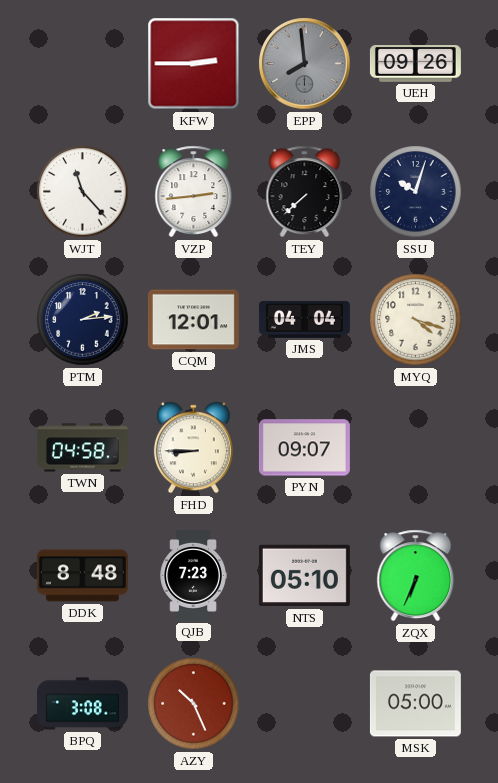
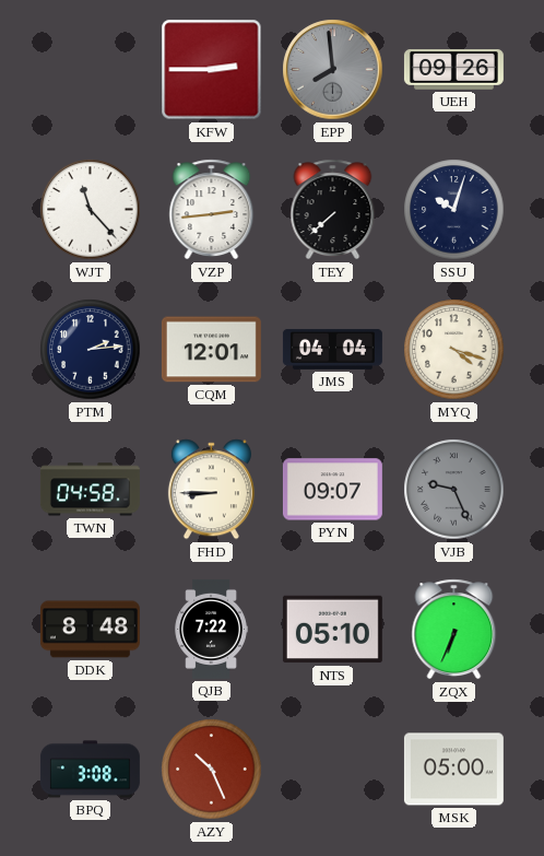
VJB: none -> 9:26
QJB: 7:23 -> 7:22
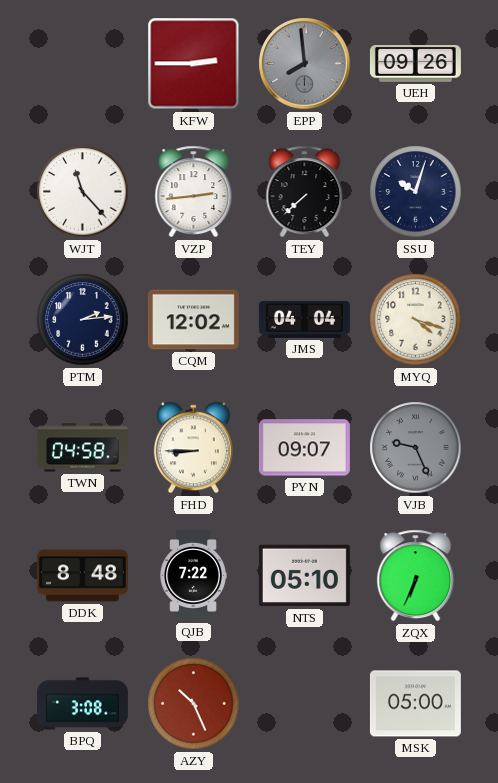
CQM: 12:01 -> 12:02
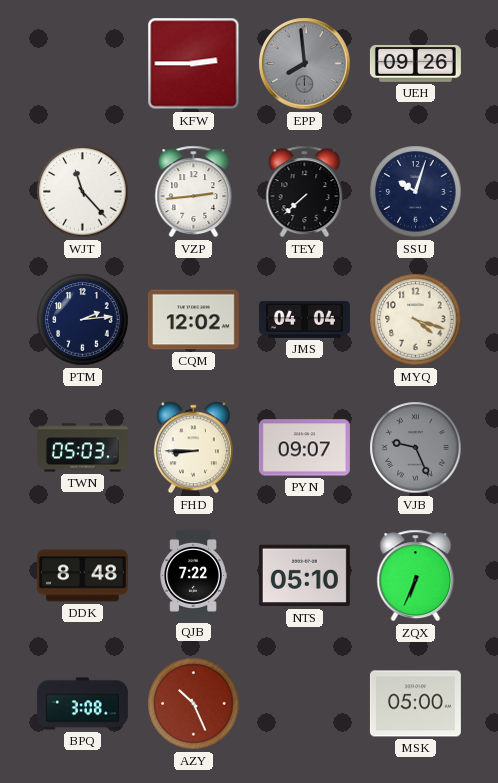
TWN: 04:58 -> 05:03
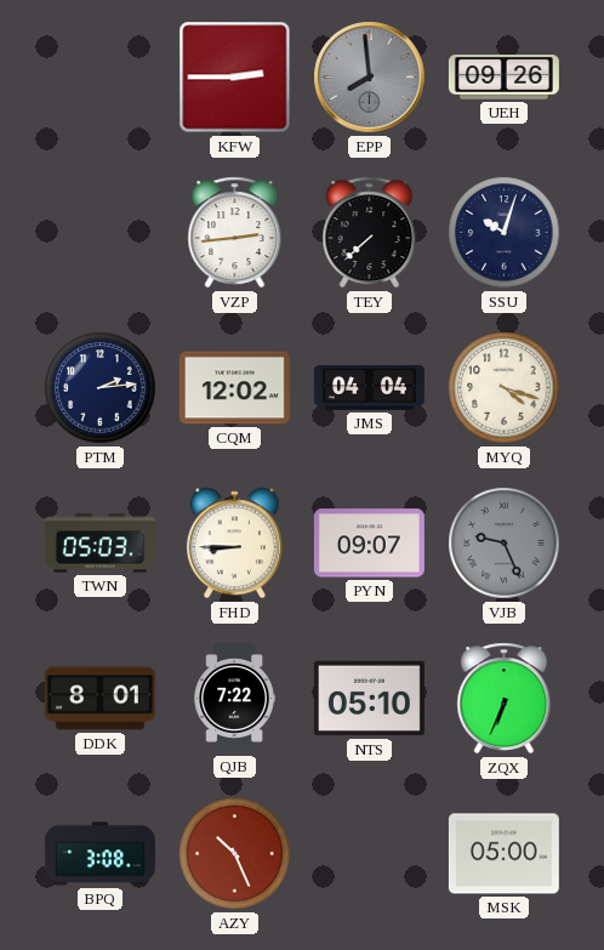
WJT: 11:23 -> none
DDK: 8:48 -> 8:01
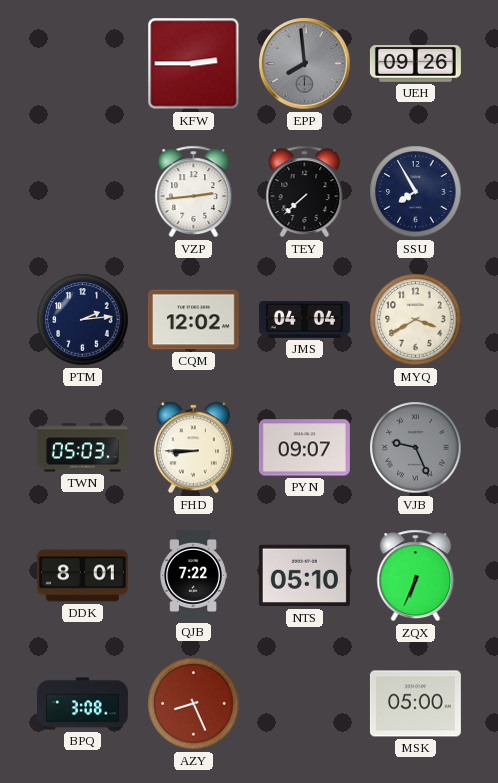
SSU: 10:03 -> 7:55
MYQ: 4:18 -> 3:40
AZY: 10:26 -> 8:26
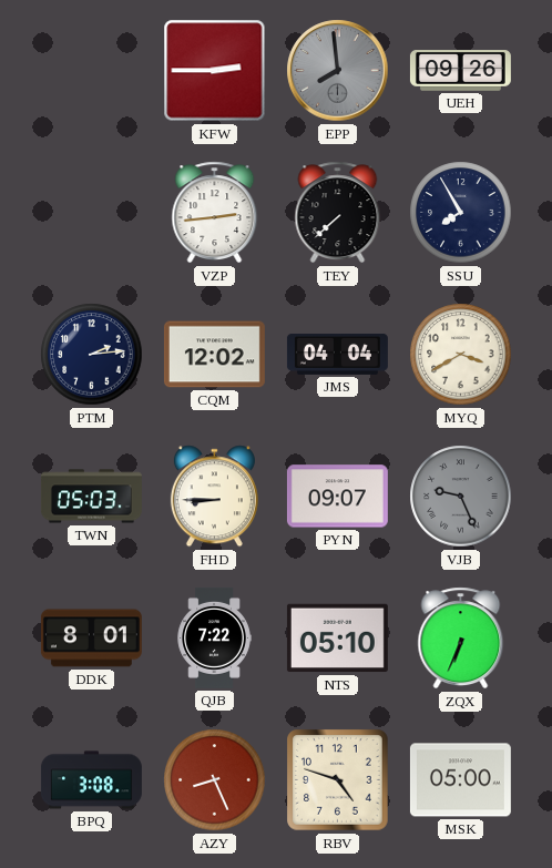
RBV: none -> 4:48
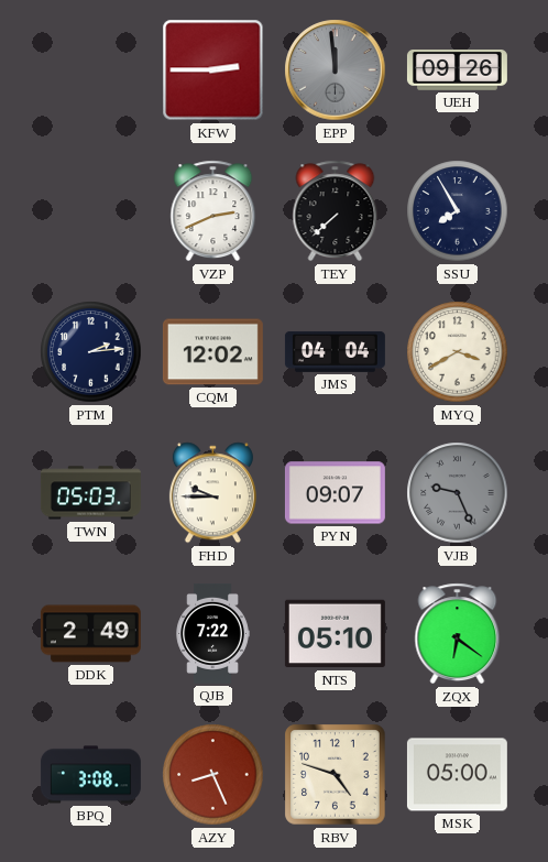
EPP: 7:59 -> 11:59
VZP: 2:44 -> 2:41
FHD: 8:45 -> 9:45
DDK: 8:01 -> 2:49
ZQX: 6:34 -> 6:21
